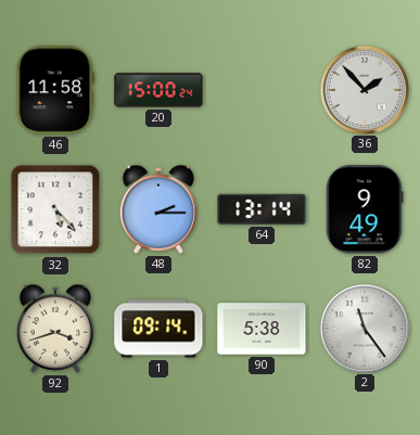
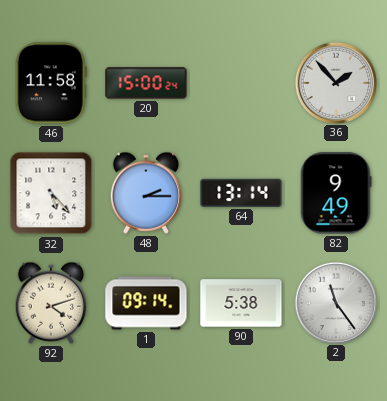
92: 3:42 -> 4:12
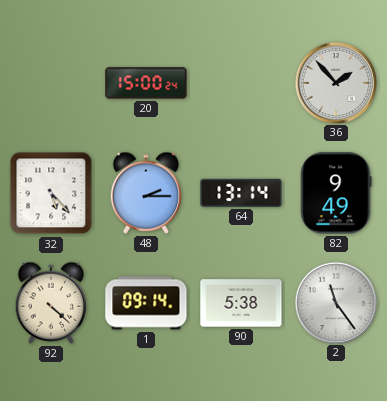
46: 11:58 -> none
92: 4:12 -> 4:22
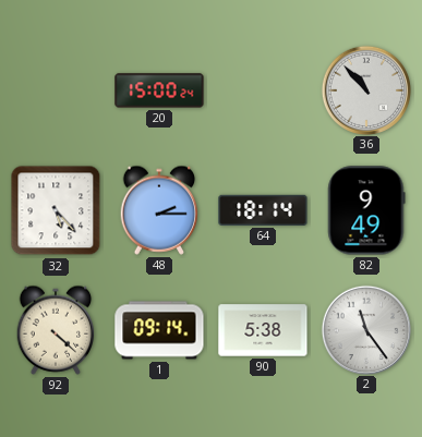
36: 1:53 -> 10:53
64: 13:14 -> 18:14
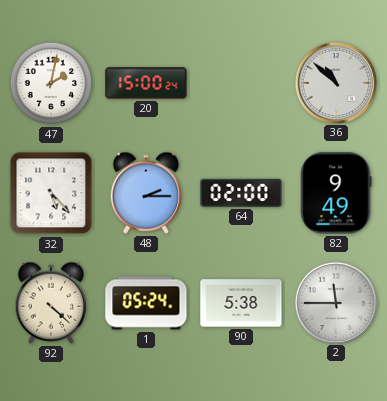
47: none -> 2:02
36: 10:53 -> 10:52
64: 18:14 -> 02:00
1: 09:14 -> 05:24
2: 11:24 -> 11:45
